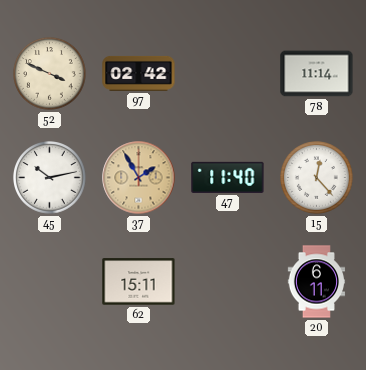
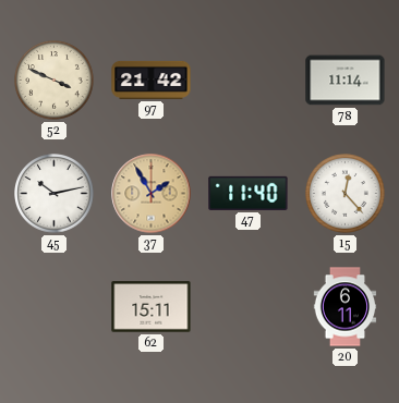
97: 02:42 -> 21:42
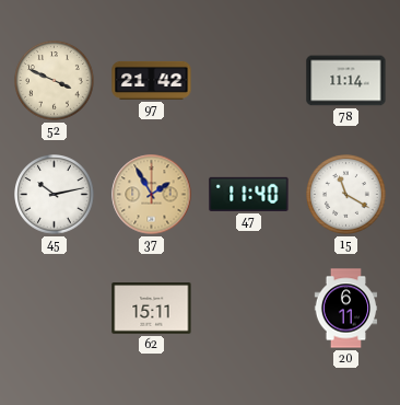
15: 12:23 -> 11:20
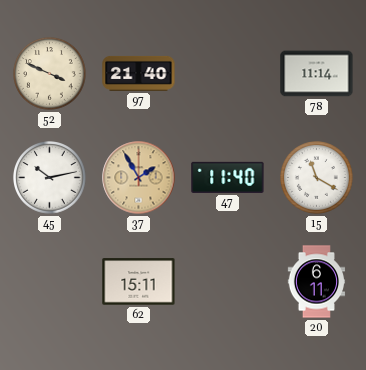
97: 21:42 -> 21:40
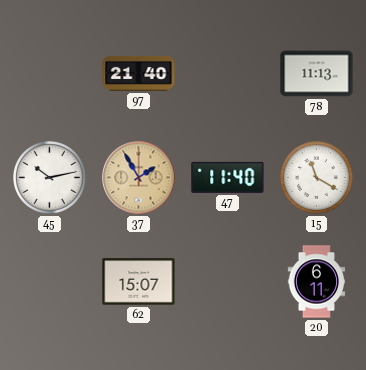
52: 3:49 -> none
78: 11:14 -> 11:13
62: 15:11 -> 15:07
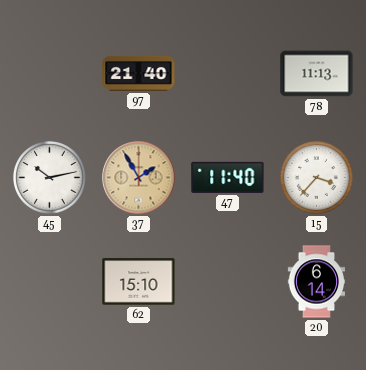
15: 11:20 -> 3:37
62: 15:07 -> 15:10
20: 6:11 -> 6:14
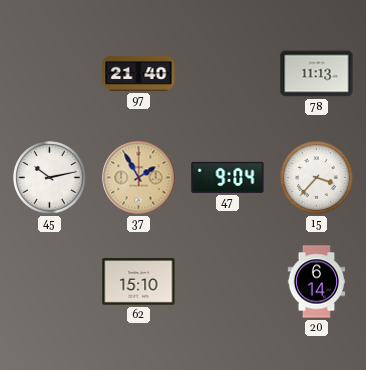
47: 11:40 -> 9:04
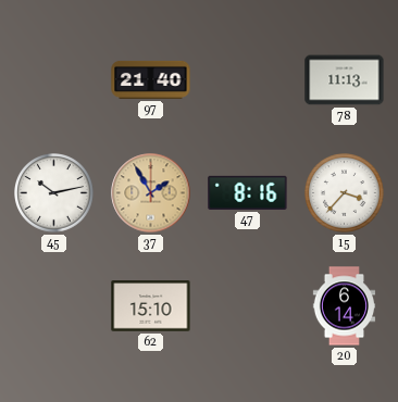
47: 9:04 -> 8:16
